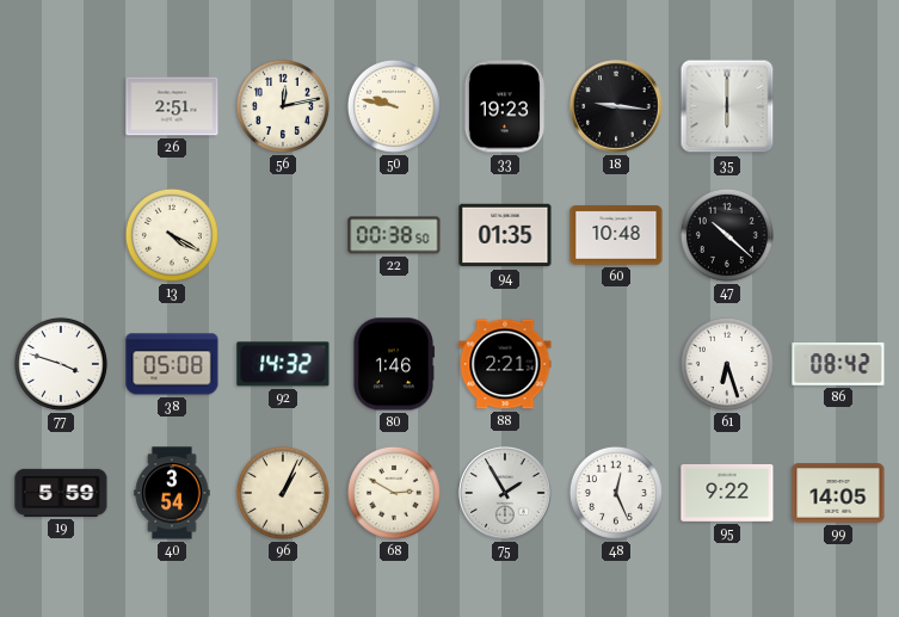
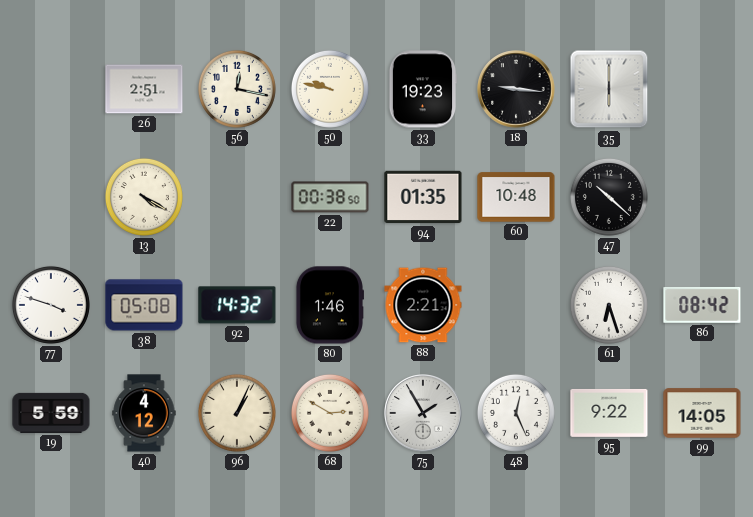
56: 12:13 -> 12:17
40: 3:54 -> 4:12
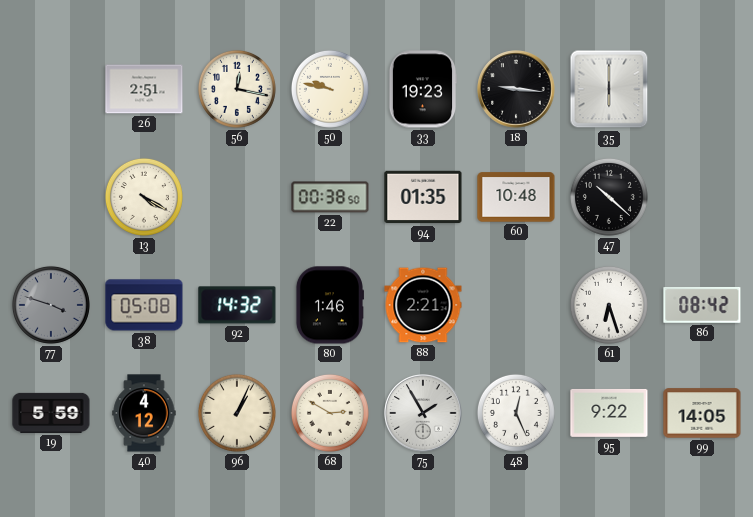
77 dial: white -> grey
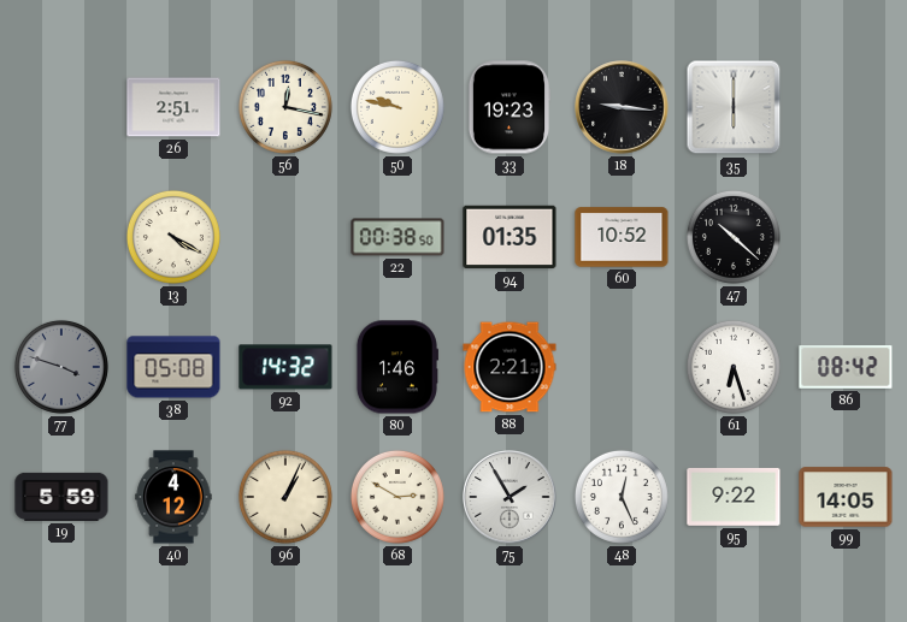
60: 10:48 -> 10:52
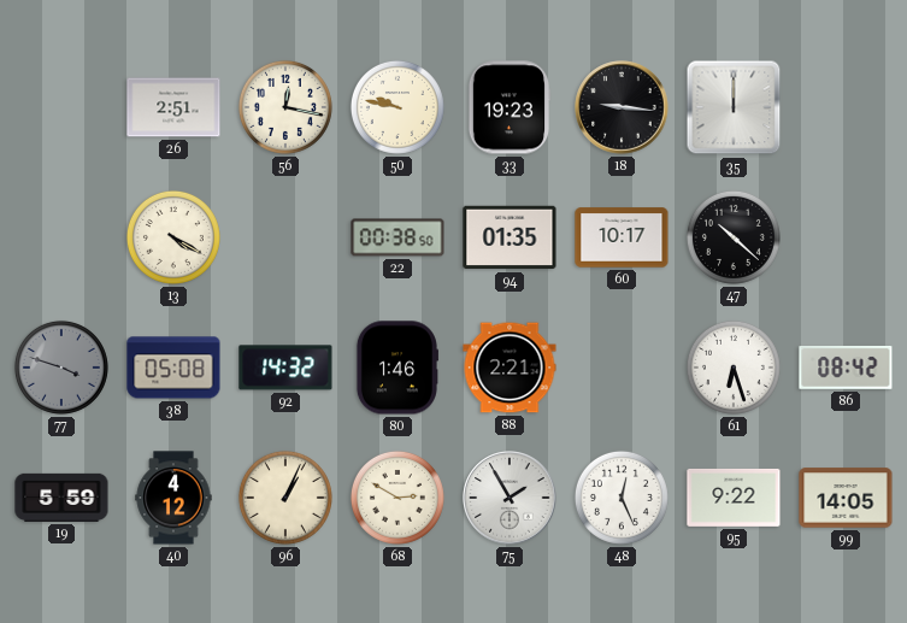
35: 6:00 -> 12:00
60: 10:52 -> 10:17
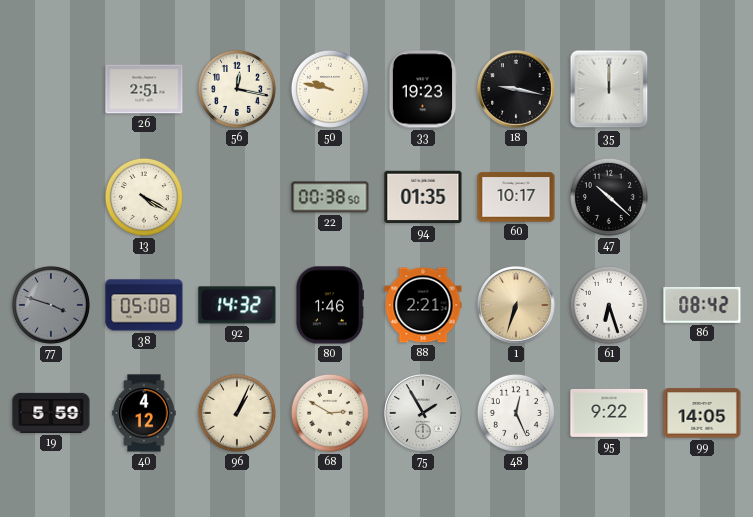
18: 9:16 -> 9:17
1: none -> 6:33
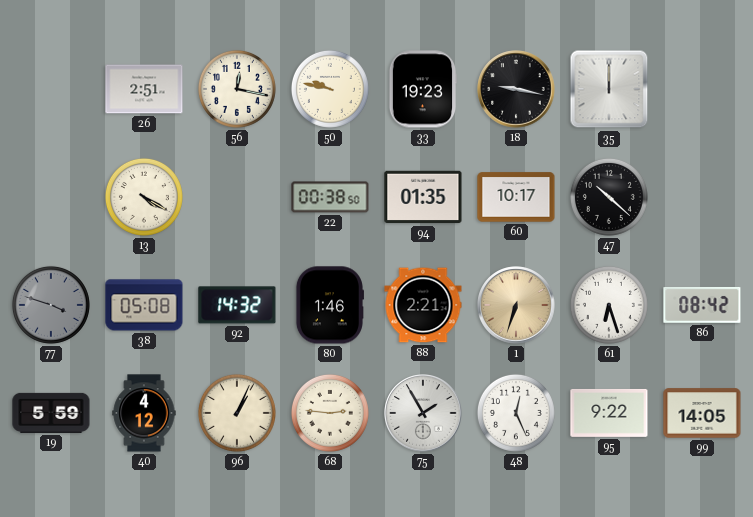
68: 2:50 -> 2:46
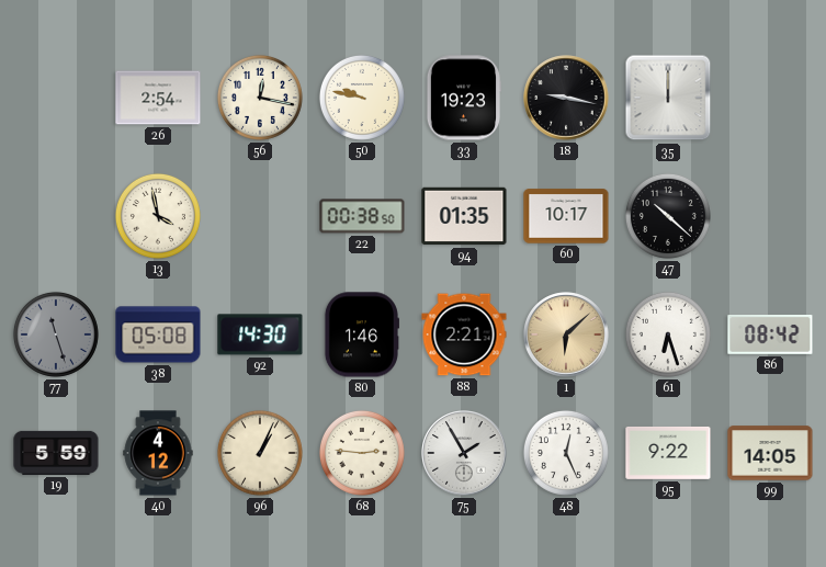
26: 2:51 -> 2:54
13: 4:20 -> 3:58
77: 3:48 -> 11:27
92: 14:32 -> 14:30
1: 6:33 -> 6:08
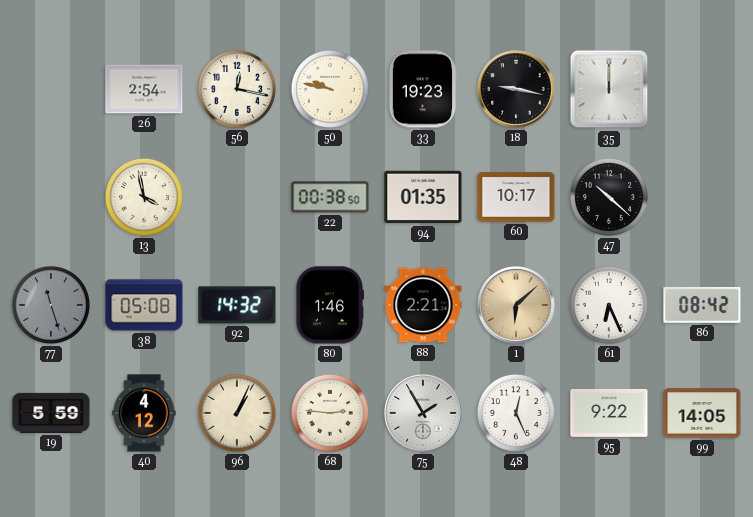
92: 14:30 -> 14:32
61: 6:27 -> 6:26
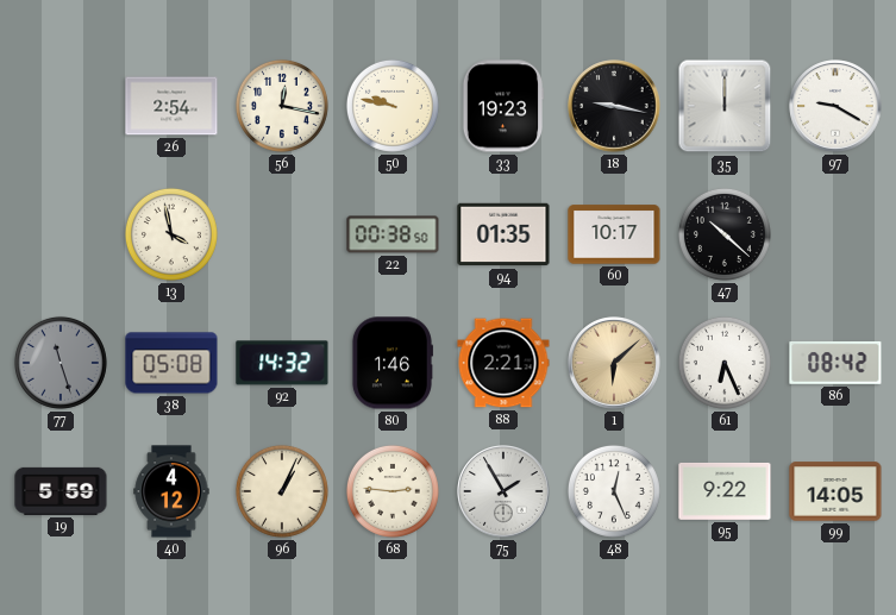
97: none -> 9:20
